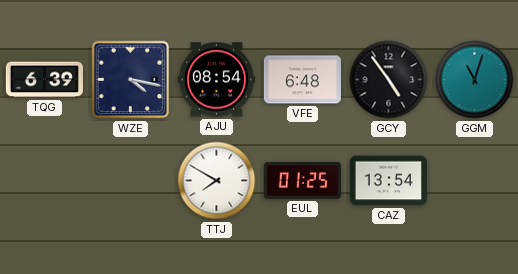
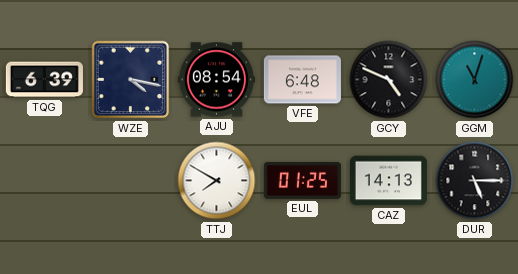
GCY: 4:54 -> 4:49
CAZ: 13:54 -> 14:13
DUR: none -> 5:15
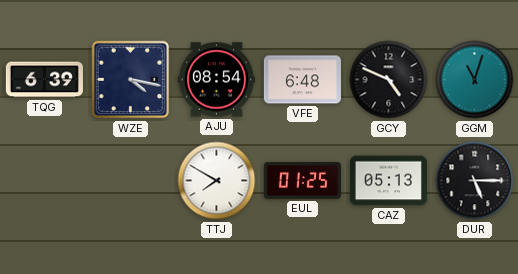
CAZ: 14:13 -> 05:13
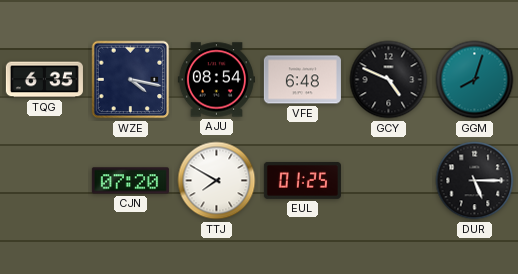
TQG: 6:39 -> 6:35
GGM: 11:03 -> 8:03
CJN: none -> 07:20
CAZ: 05:13 -> none
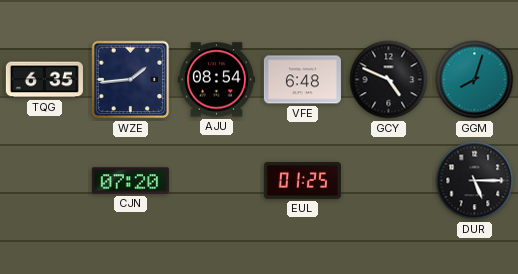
WZE: 4:17 -> 1:44
TTJ: 7:50 -> none
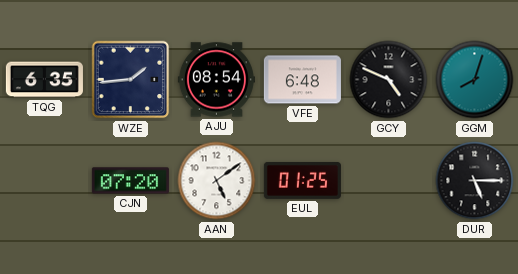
AAN: none -> 5:09
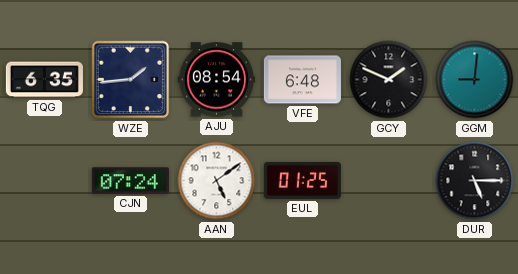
GCY: 4:49 -> 1:49
GGM: 8:03 -> 9:01
CJN: 07:20 -> 07:24
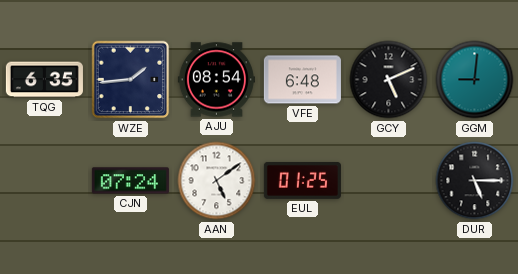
GCY: 1:49 -> 5:11
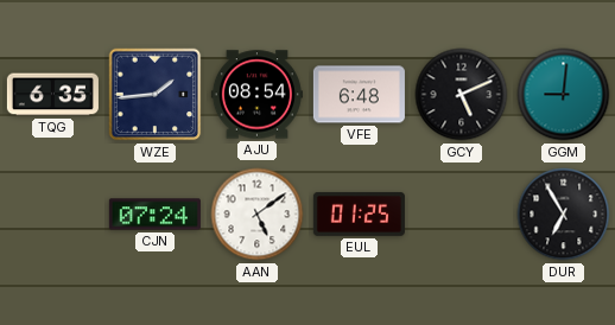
DUR: 5:15 -> 6:55
